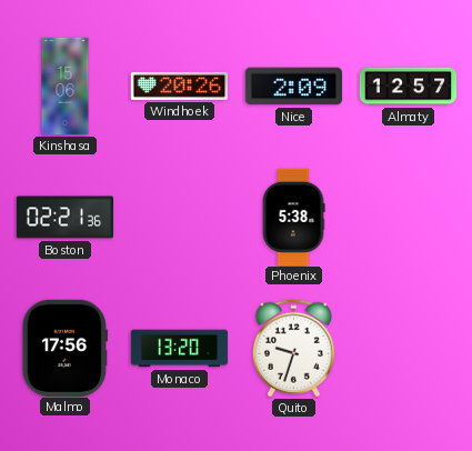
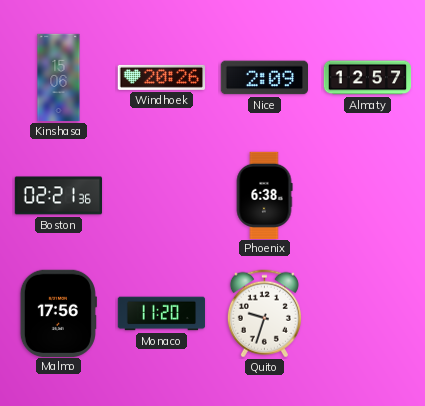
Phoenix: 5:38 -> 6:38
Monaco: 13:20 -> 11:20
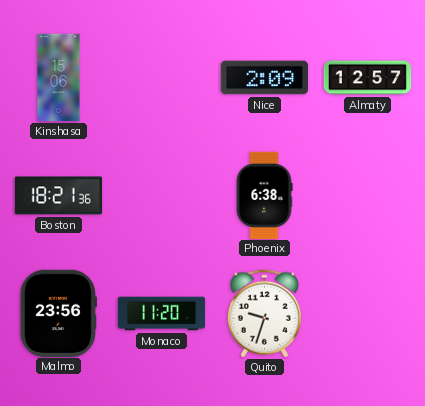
Windhoek: 20:26 -> none
Boston: 02:21 -> 18:21
Malmo: 17:56 -> 23:56
